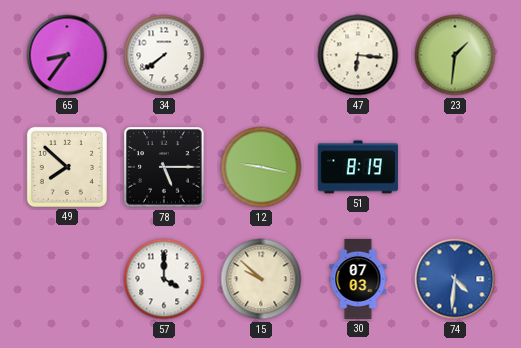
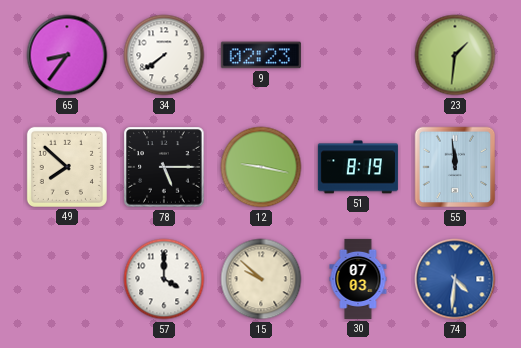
9: none -> 02:23
47: 6:16 -> none
55: none -> 11:59
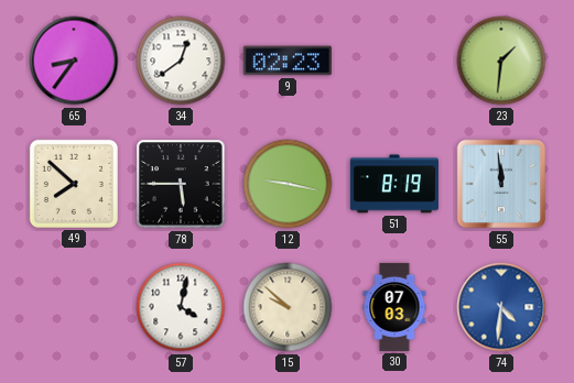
34: 7:39 -> 12:39
78: 5:15 -> 5:45
57: 4:00 -> 4:02
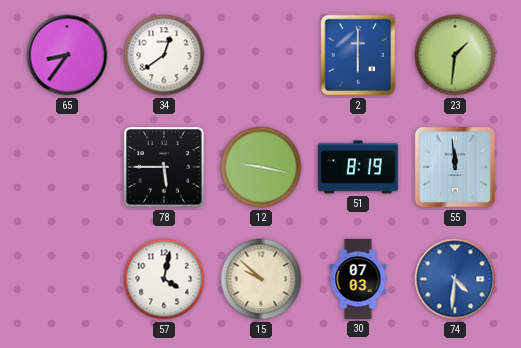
9: 02:23 -> none
2: none -> 6:00
49: 7:52 -> none
